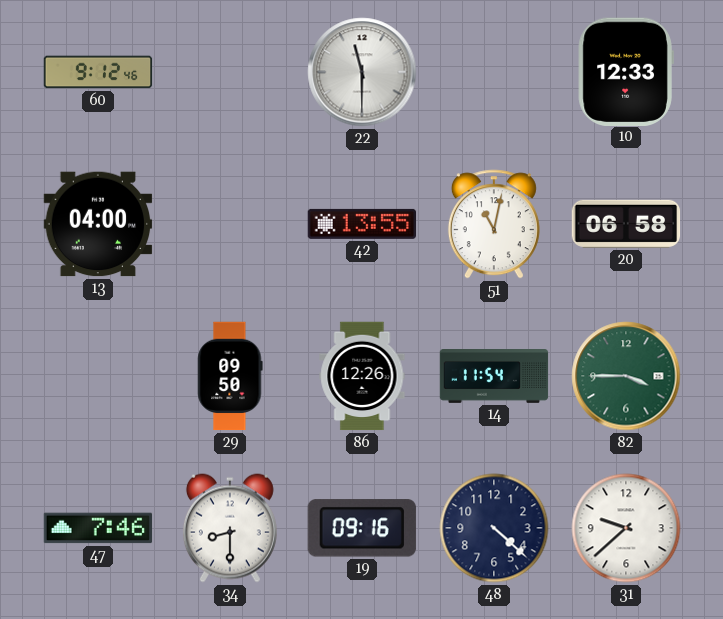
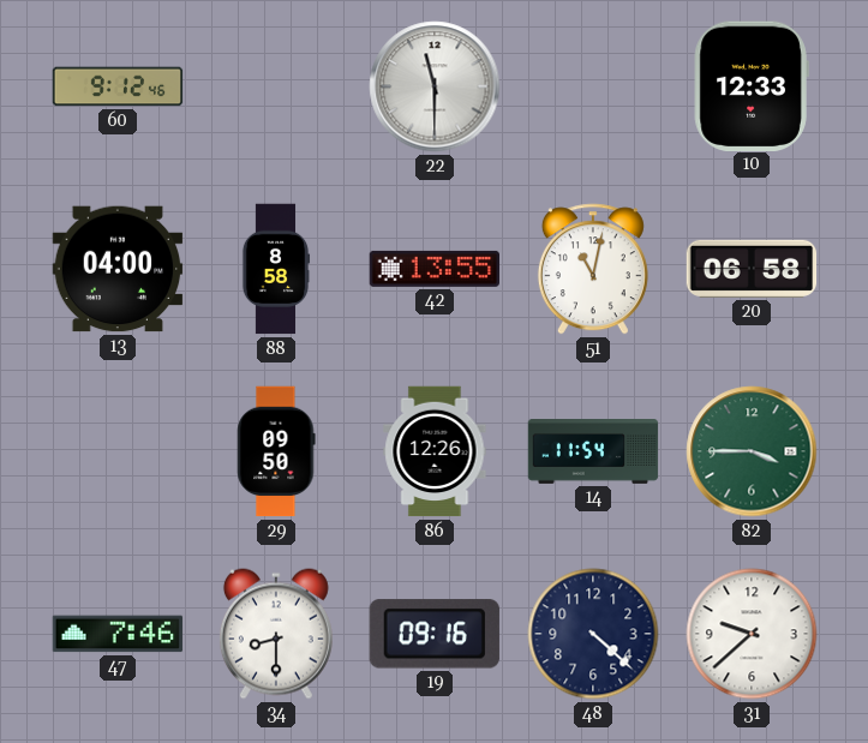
88: none -> 8:58
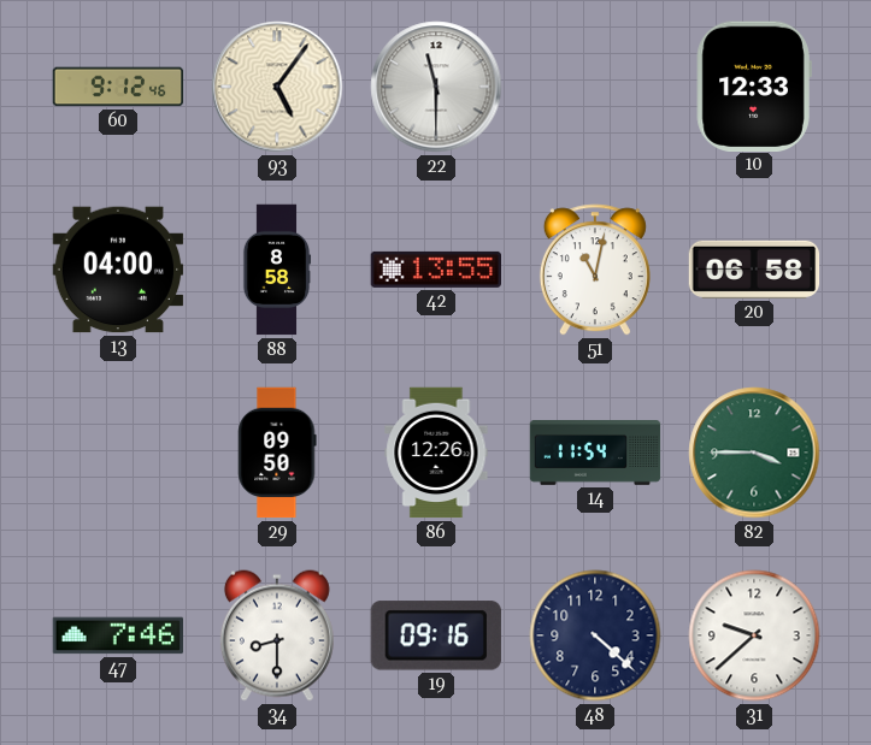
93: none -> 5:06
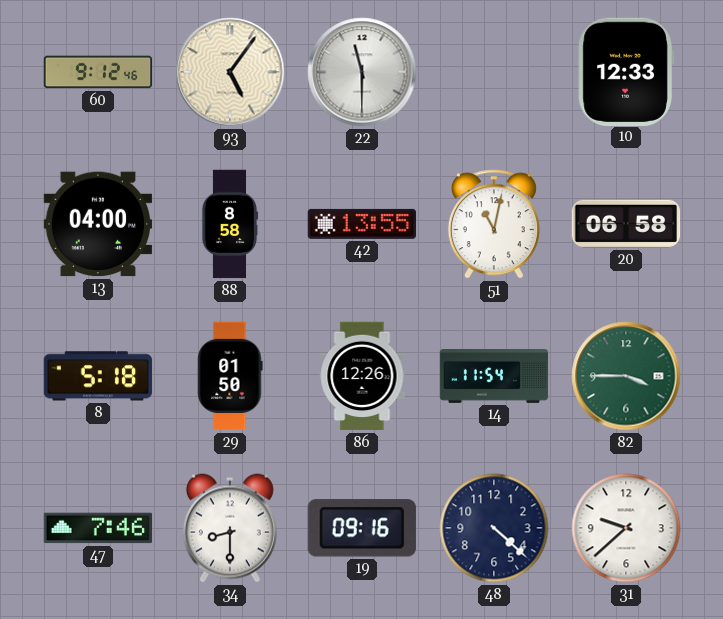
8: none -> 5:18
29: 09:50 -> 01:50
